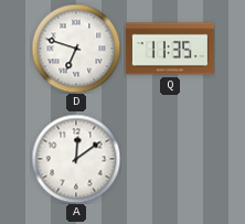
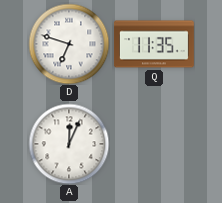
A: 12:09 -> 12:04
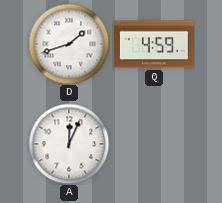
D: 6:48 -> 1:42
Q: 11:35 -> 4:59
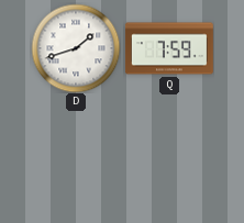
Q: 4:59 -> 7:59
A: 12:04 -> none
